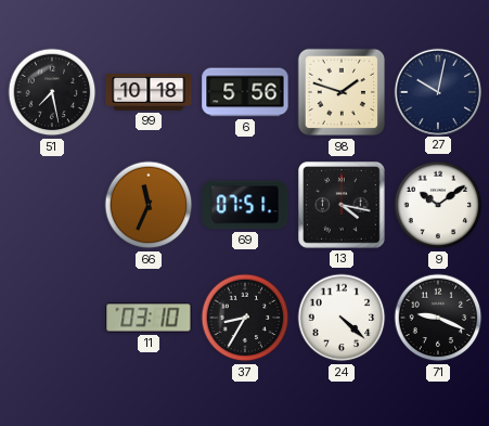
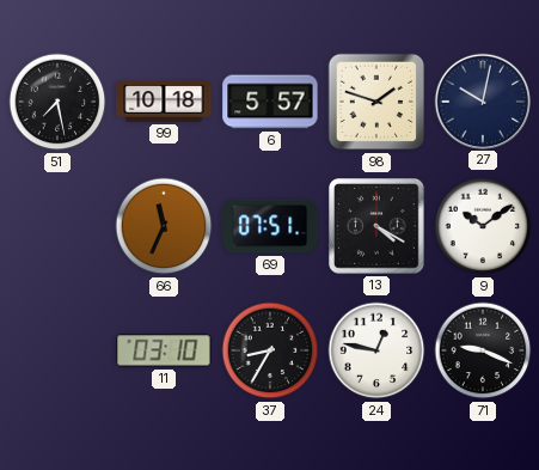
6: 5:56 -> 5:57
13: 4:17 -> 4:20
24: 4:22 -> 12:47
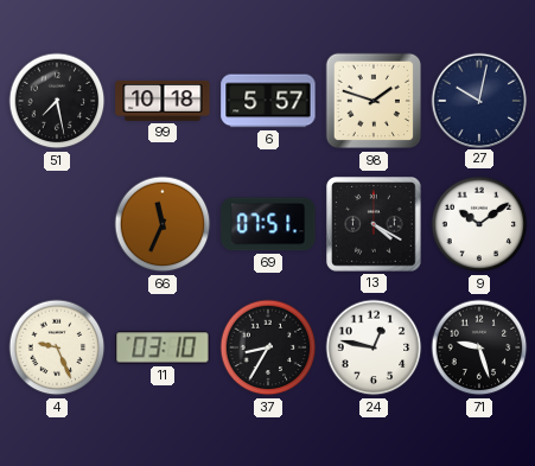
4: none -> 9:26
71: 9:19 -> 9:27
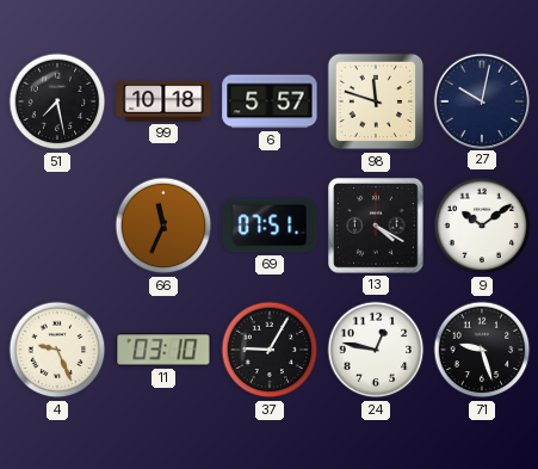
98: 1:48 -> 11:48
37: 8:35 -> 9:05
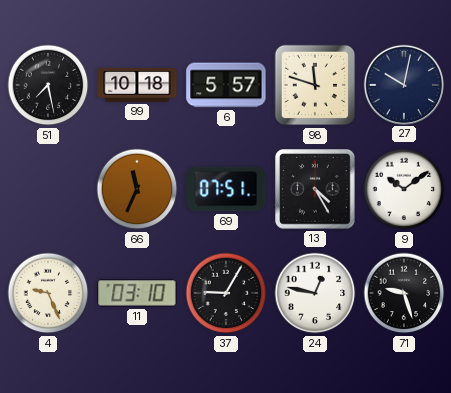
13: 4:20 -> 4:25
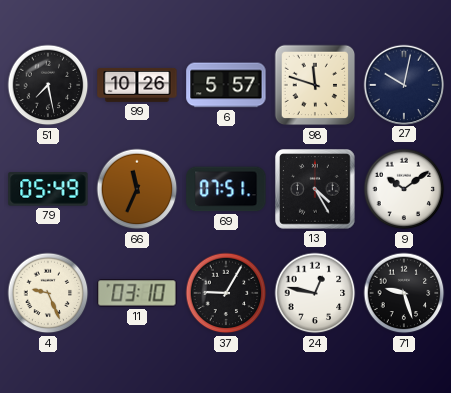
99: 10:18 -> 10:26
79: none -> 05:49
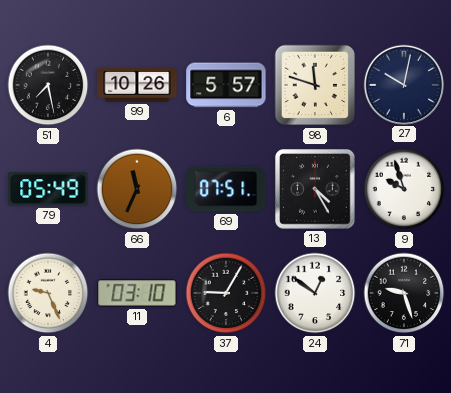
9: 10:09 -> 9:57
24: 12:47 -> 12:51
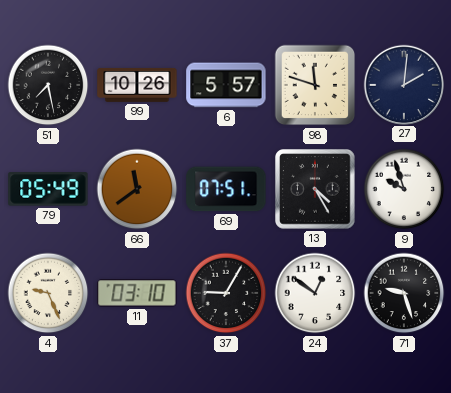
27: 10:02 -> 2:01
66: 11:34 -> 11:39
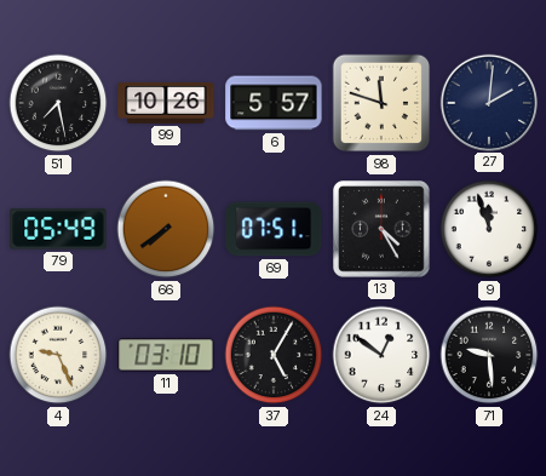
66: 11:39 -> 7:39
9: 9:57 -> 11:57
37: 9:05 -> 5:05
71: 9:27 -> 9:29
